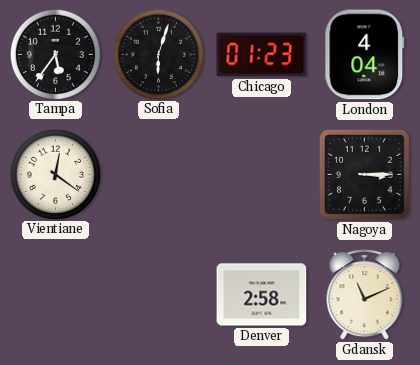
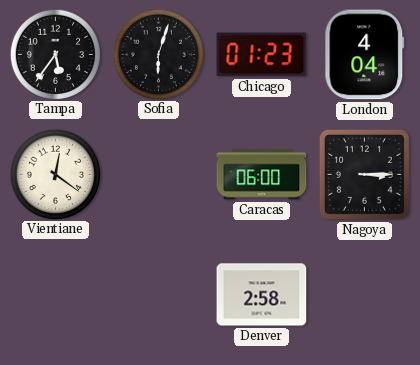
Caracas: none -> 06:00
Gdansk: 11:11 -> none
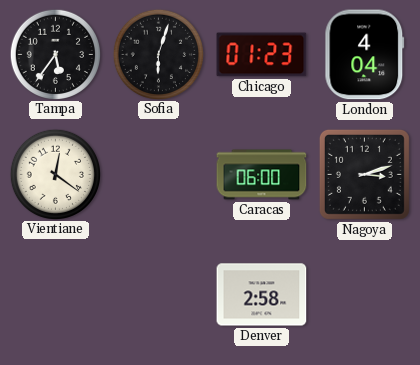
Nagoya: 3:15 -> 3:12
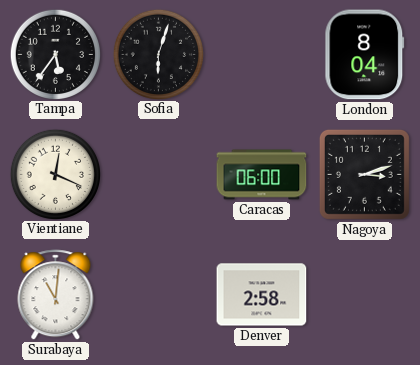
Chicago: 01:23 -> none
London: 4:04 -> 8:04
Vientiane: 12:21 -> 12:19
Surabaya: none -> 11:01
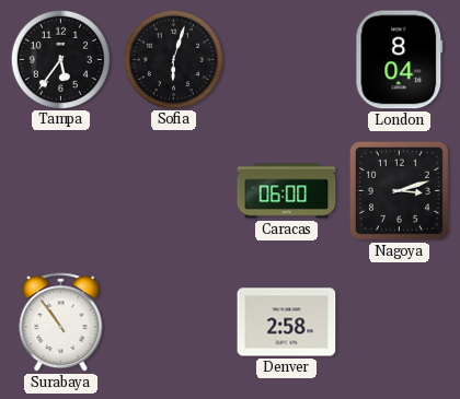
Vientiane: 12:19 -> none
Surabaya: 11:01 -> 10:54
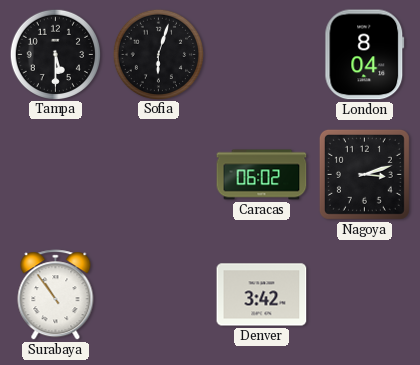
Tampa: 5:36 -> 5:30
Caracas: 06:00 -> 06:02
Denver: 2:58 -> 3:42
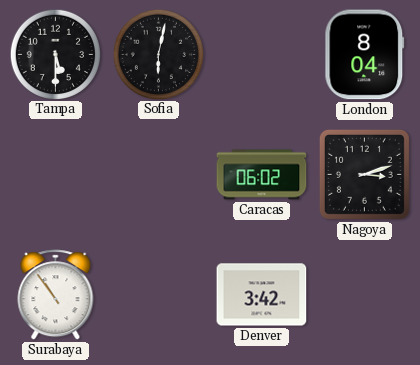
Sofia: 6:03 -> 6:02
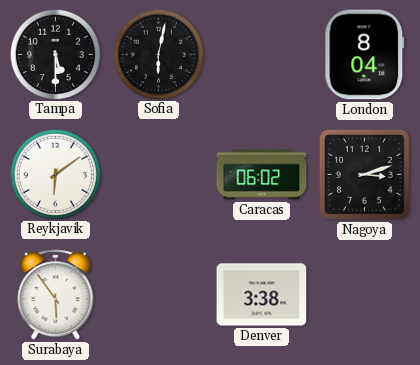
Reykjavik: none -> 6:09
Surabaya: 10:54 -> 5:54
Denver: 3:42 -> 3:38
